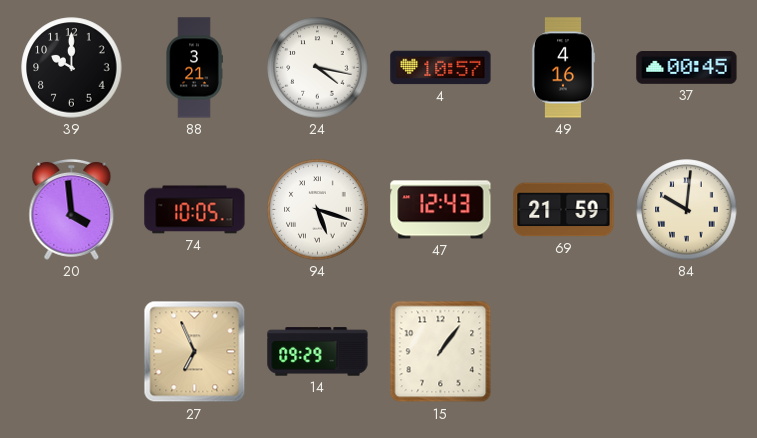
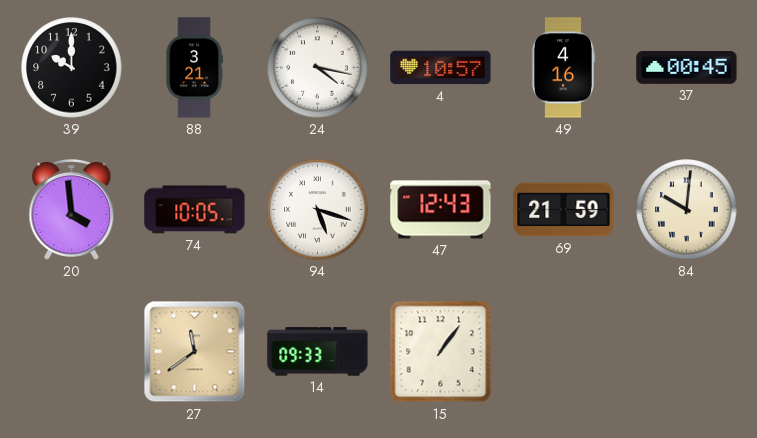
27: 6:56 -> 11:39
14: 09:29 -> 09:33
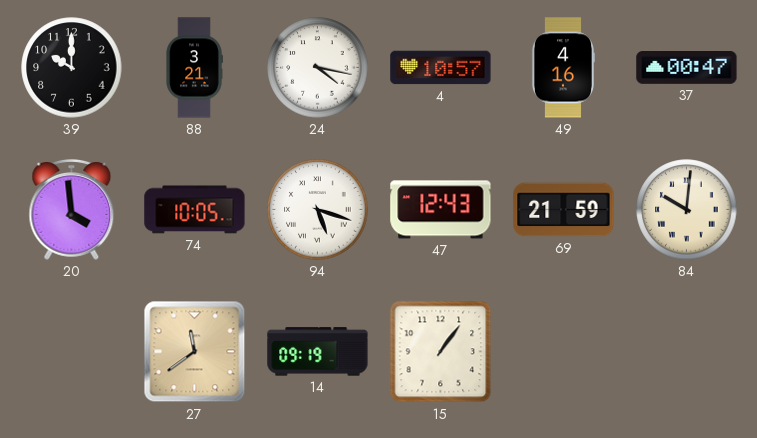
37: 00:45 -> 00:47
14: 09:33 -> 09:19
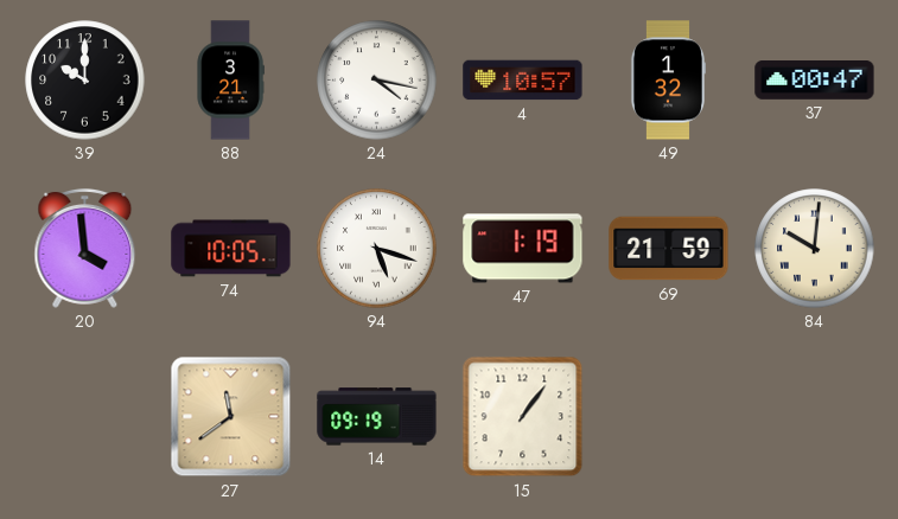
49: 4:16 -> 1:32
47: 12:43 -> 1:19
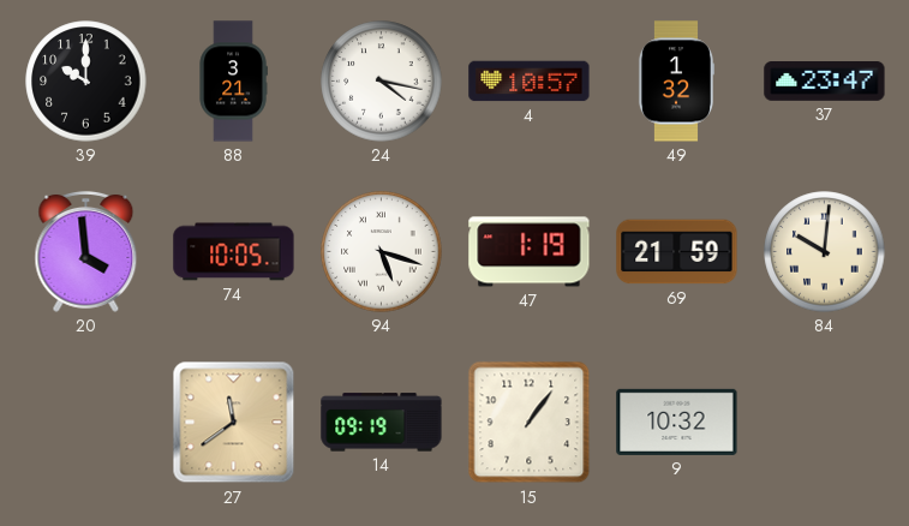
37: 00:47 -> 23:47
9: none -> 10:32
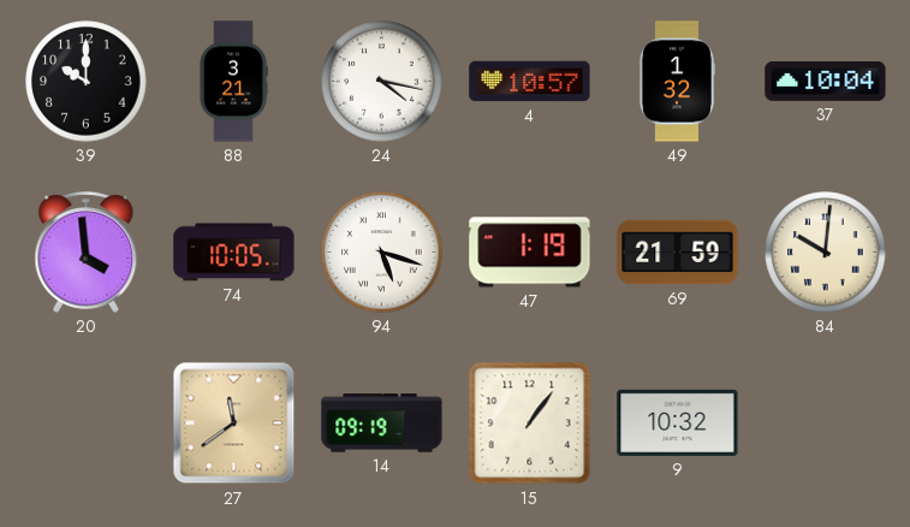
37: 23:47 -> 10:04
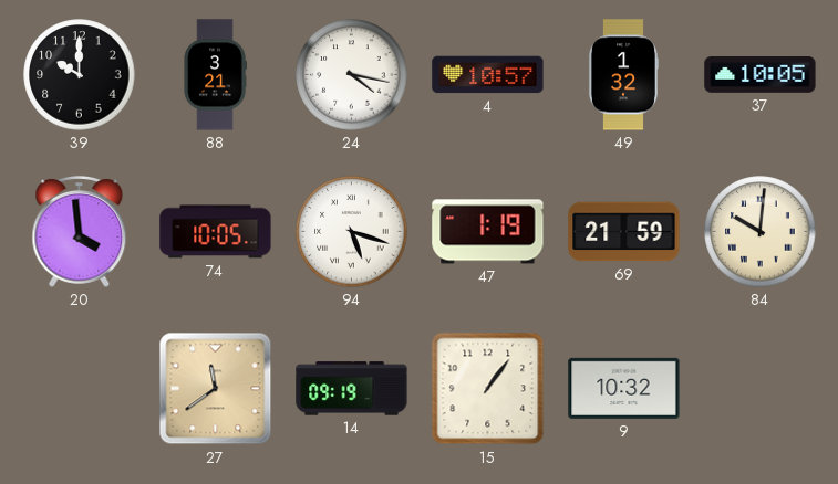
37: 10:04 -> 10:05
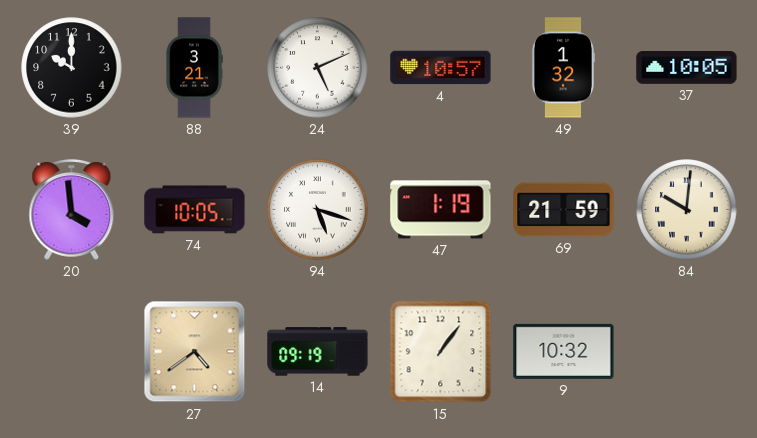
24: 4:17 -> 5:11
27: 11:39 -> 4:39
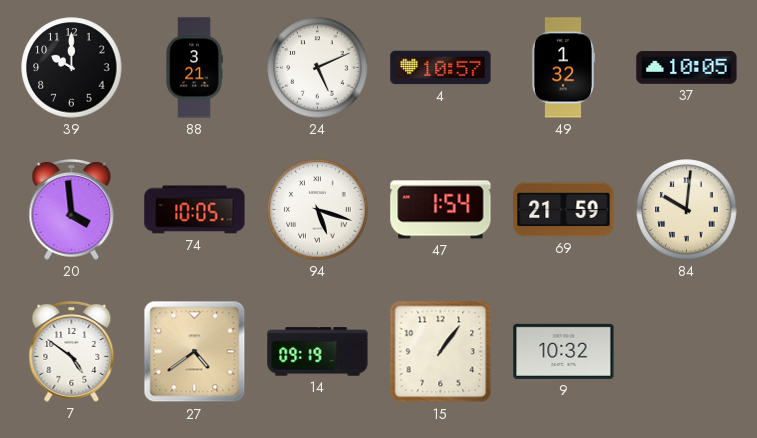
47: 1:19 -> 1:54
7: none -> 4:51
